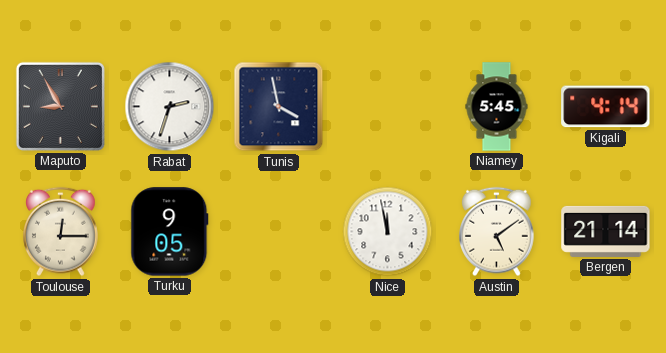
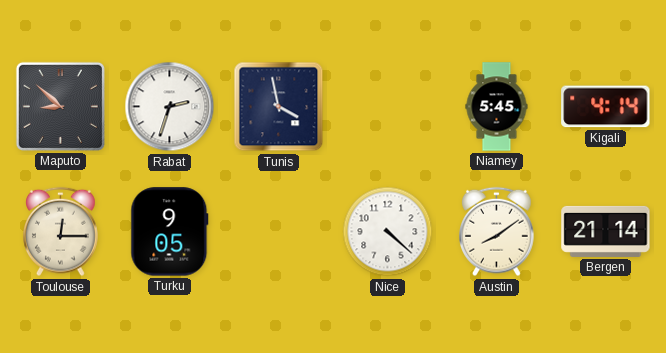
Maputo: 8:55 -> 8:52
Nice: 11:58 -> 4:22
Austin: 5:09 -> 8:09
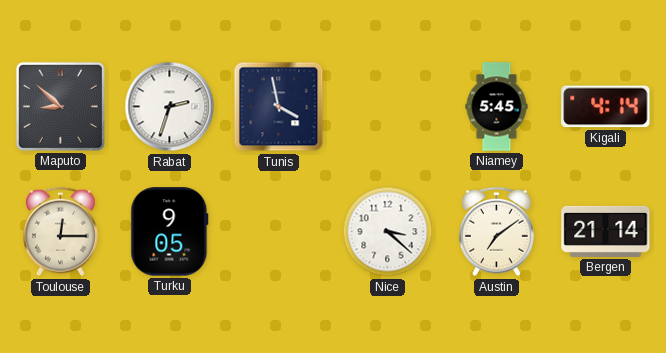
Nice: 4:22 -> 3:22
Austin: 8:09 -> 7:09
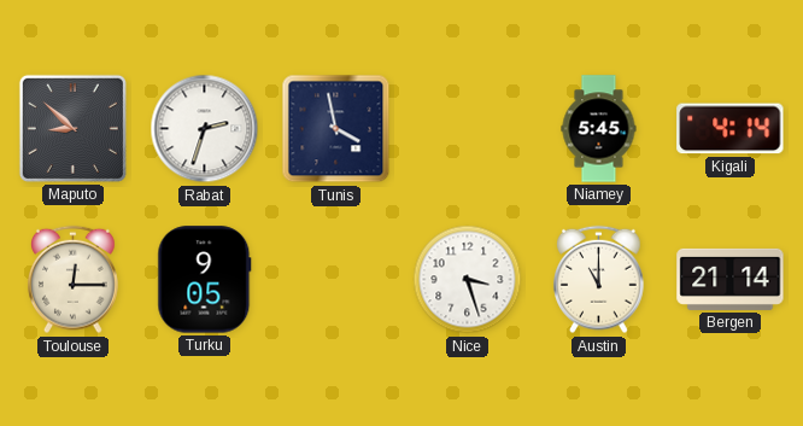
Nice: 3:22 -> 3:27
Austin: 7:09 -> 11:00
